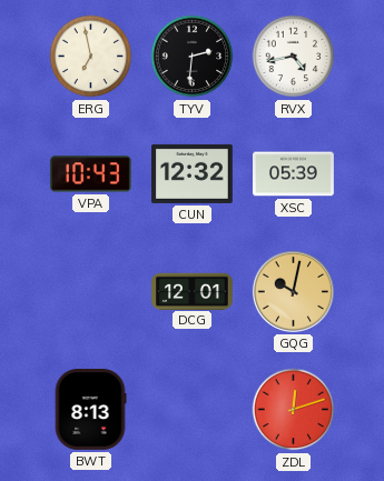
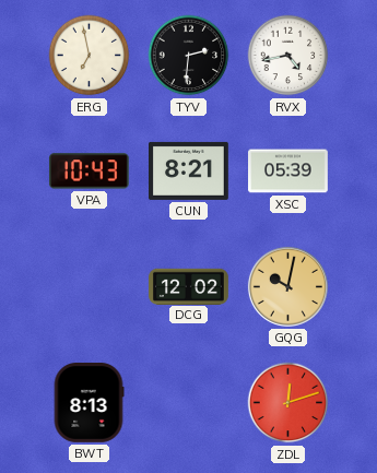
CUN: 12:32 -> 8:21
DCG: 12:01 -> 12:02
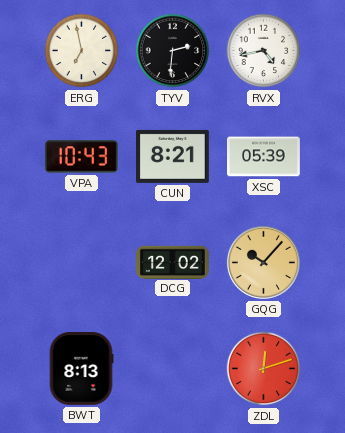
GQG: 10:02 -> 10:07
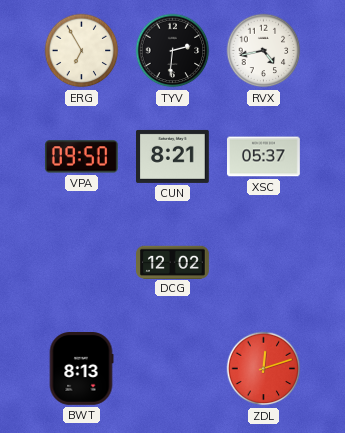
ERG: 6:58 -> 6:55
VPA: 10:43 -> 09:50
XSC: 05:39 -> 05:37
GQG: 10:07 -> none
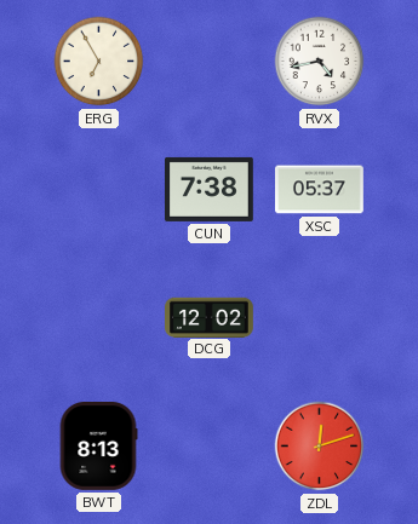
TYV: 2:31 -> none
VPA: 09:50 -> none
CUN: 8:21 -> 7:38
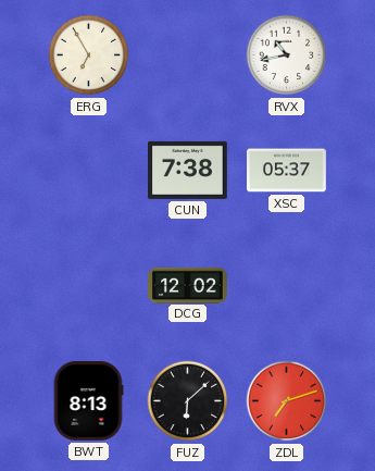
RVX: 4:43 -> 10:43
FUZ: none -> 6:08
ZDL: 12:12 -> 7:12
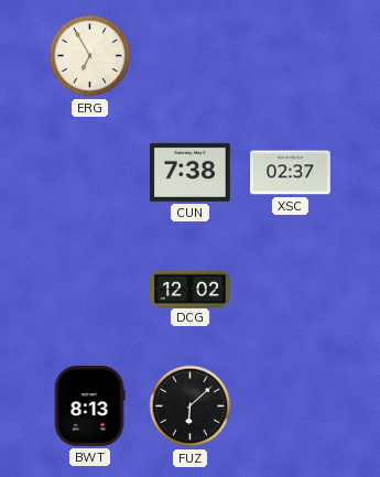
RVX: 10:43 -> none
XSC: 05:37 -> 02:37
ZDL: 7:12 -> none
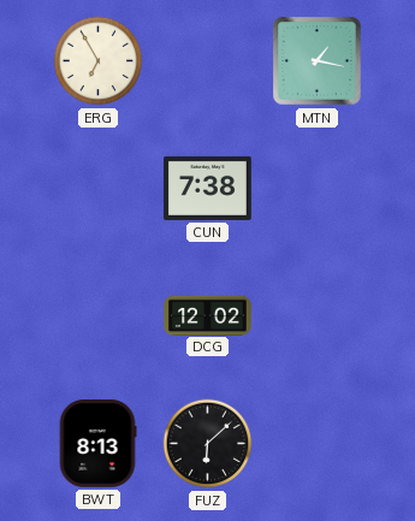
MTN: none -> 1:17
XSC: 02:37 -> none
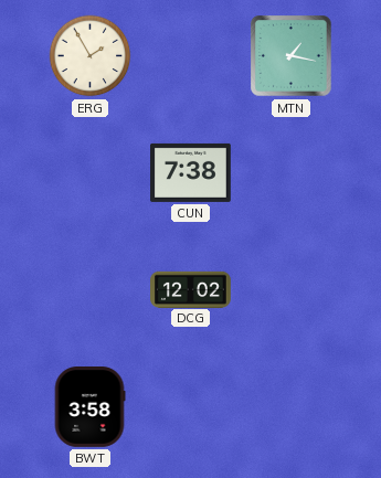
ERG: 6:55 -> 1:55
BWT: 8:13 -> 3:58
FUZ: 6:08 -> none
